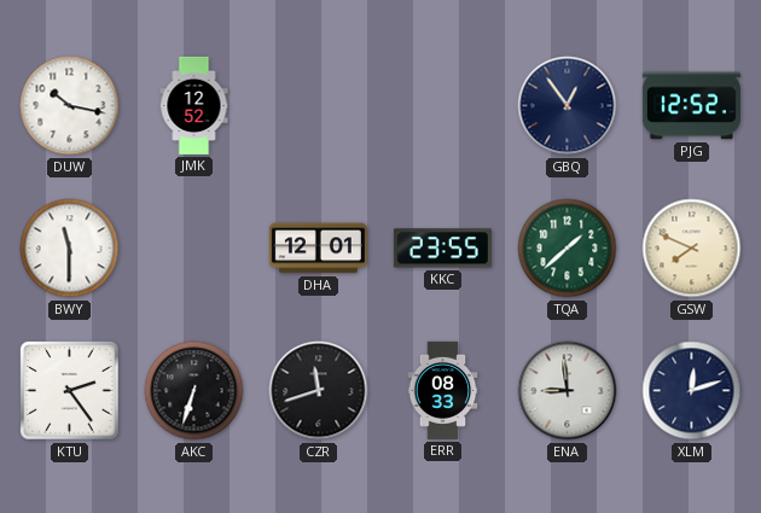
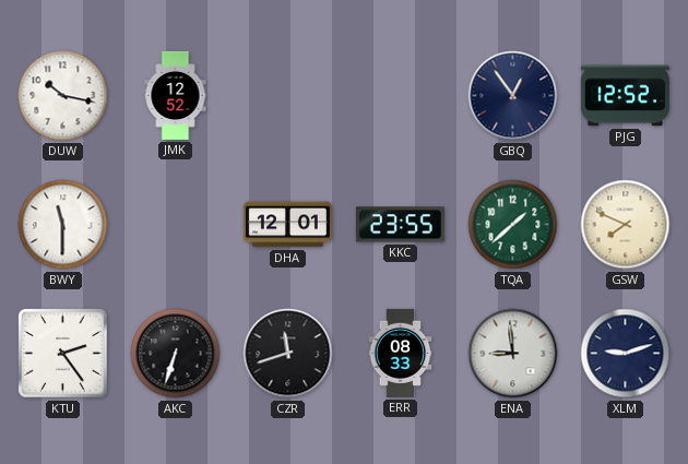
XLM: 12:12 -> 9:12
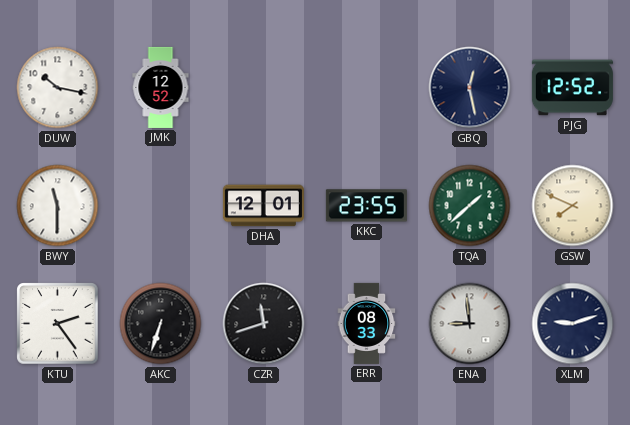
GBQ: 12:54 -> 12:28
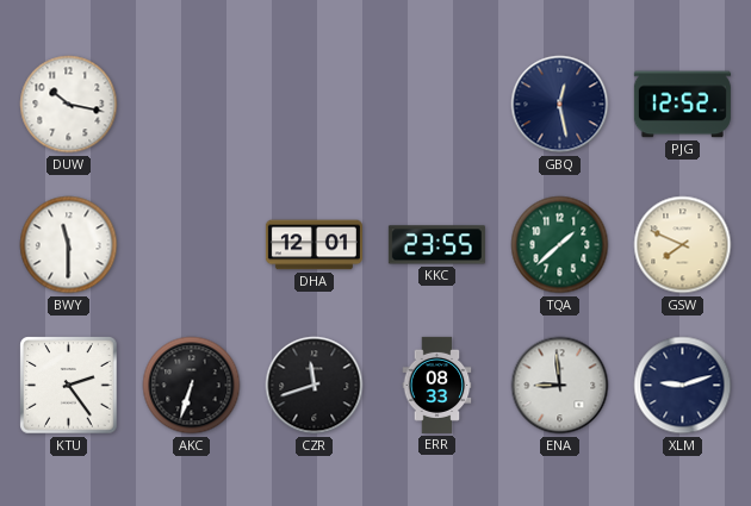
JMK: 12:52 -> none
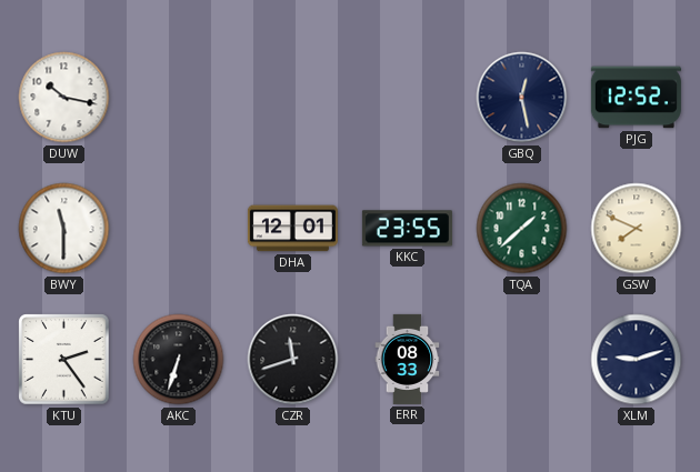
ENA: 8:59 -> none
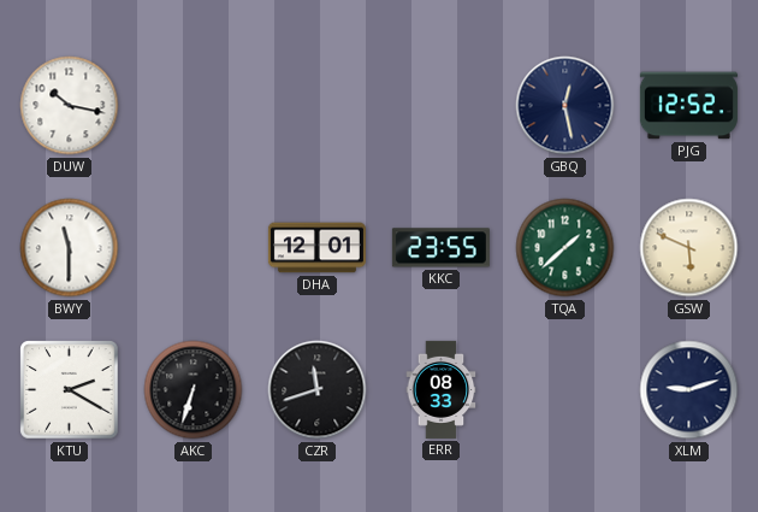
GSW: 7:49 -> 5:49
KTU: 2:24 -> 2:20
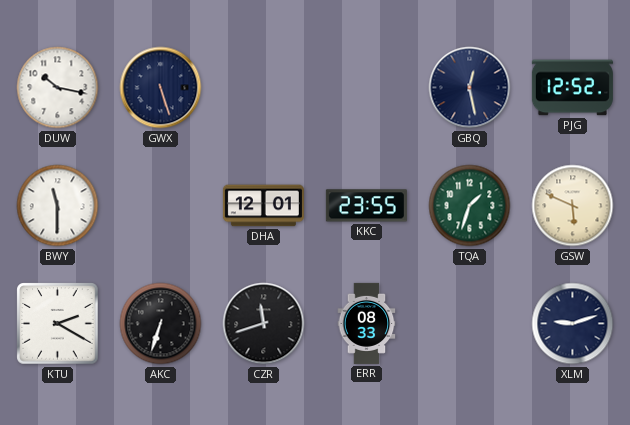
GWX: none -> 5:27
TQA: 1:38 -> 1:33
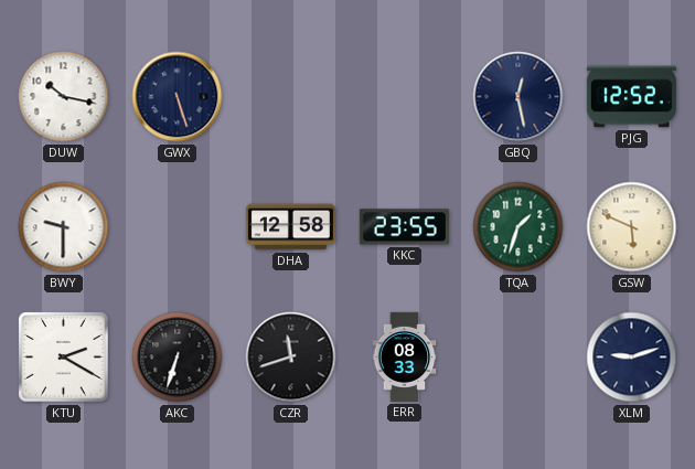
BWY: 11:30 -> 9:30
DHA: 12:01 -> 12:58
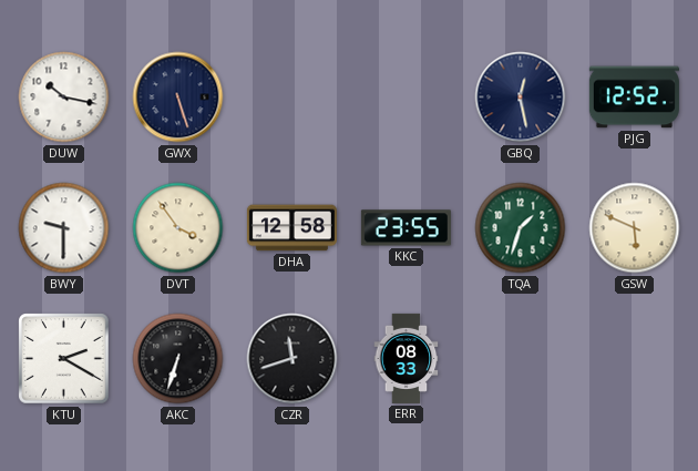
DVT: none -> 3:54
XLM: 9:12 -> none
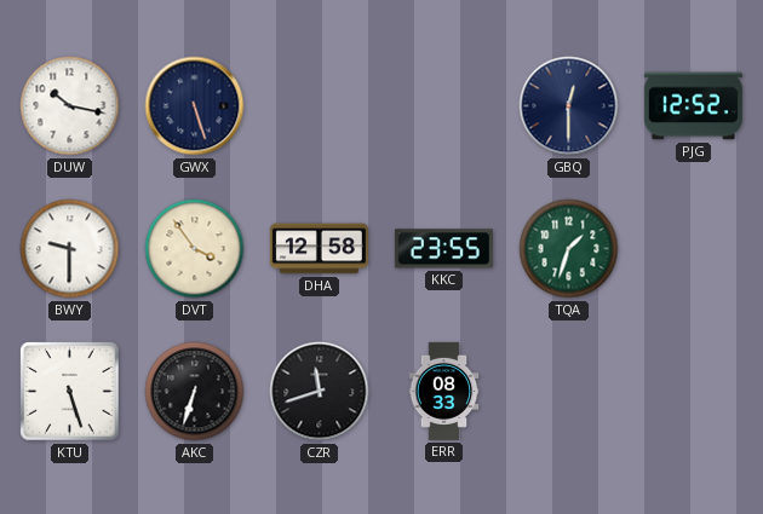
GBQ: 12:28 -> 12:30
GSW: 5:49 -> none
KTU: 2:20 -> 5:27
